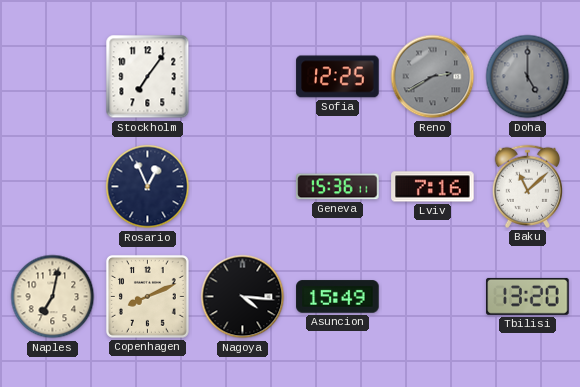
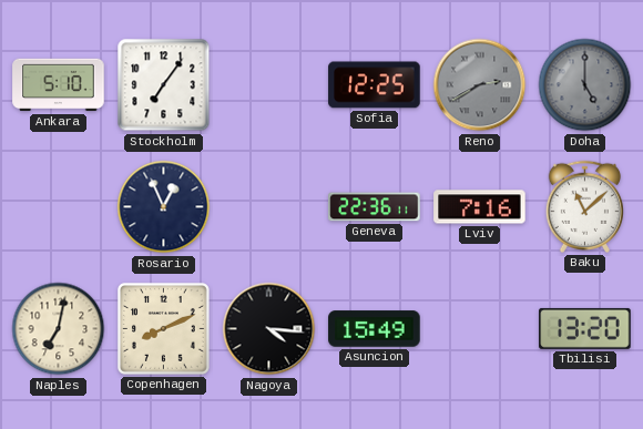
Ankara: none -> 5:10
Geneva: 15:36 -> 22:36
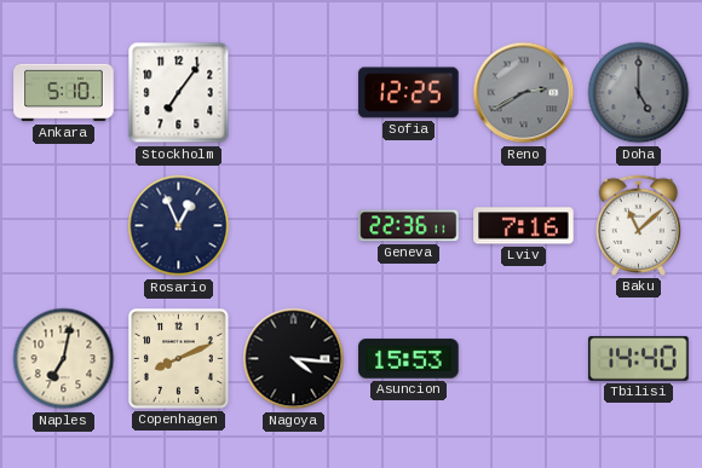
Asuncion: 15:49 -> 15:53
Tbilisi: 13:20 -> 14:40
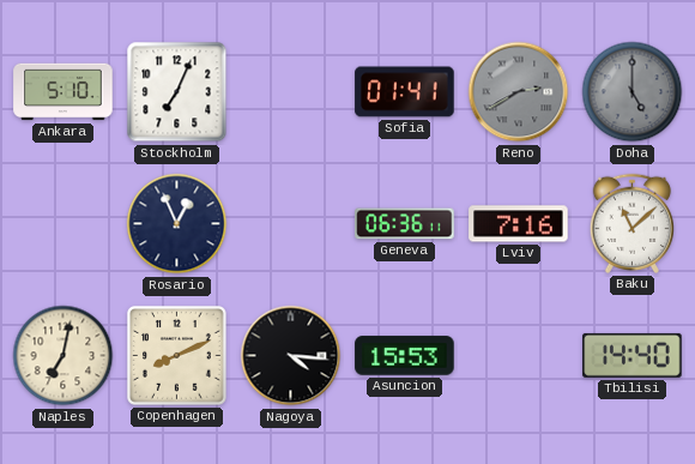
Stockholm: 7:06 -> 7:04
Sofia: 12:25 -> 01:41
Geneva: 22:36 -> 06:36
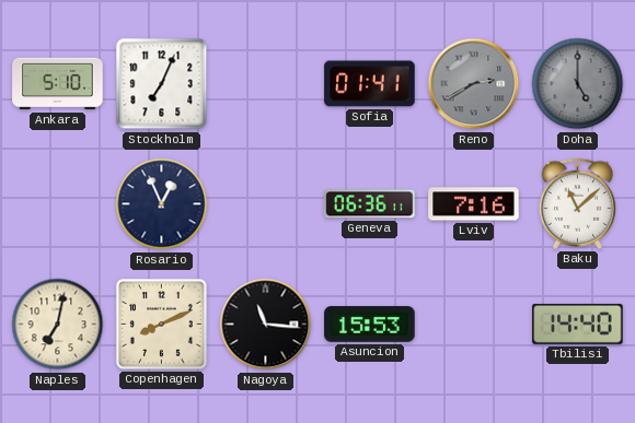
Nagoya: 4:16 -> 11:16
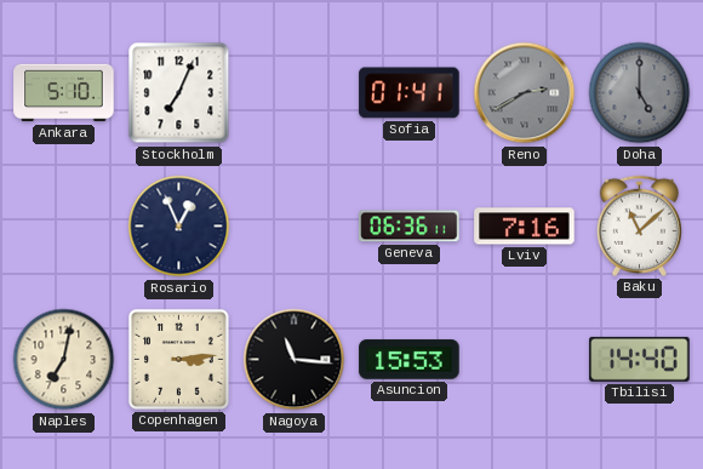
Copenhagen: 8:11 -> 3:14
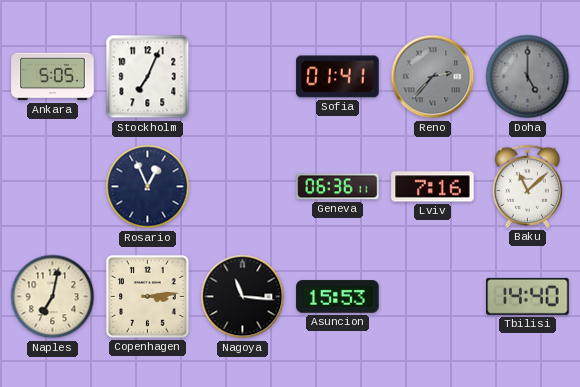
Ankara: 5:10 -> 5:05
Reno: 2:40 -> 2:37
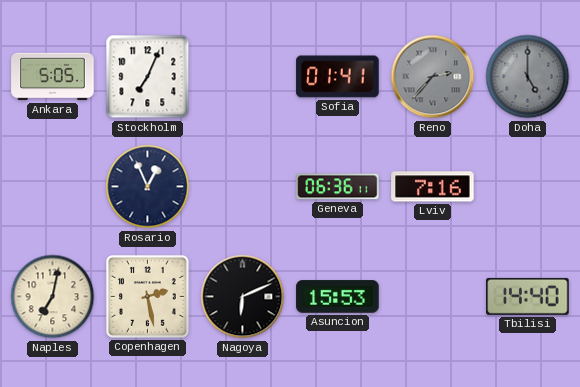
Baku: 11:08 -> none
Copenhagen: 3:14 -> 2:28
Nagoya: 11:16 -> 6:11
